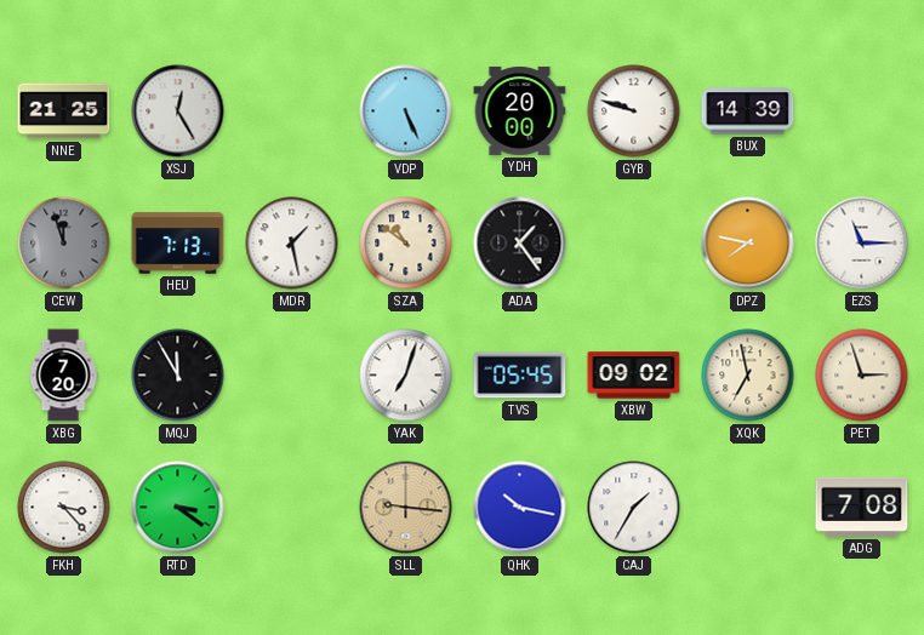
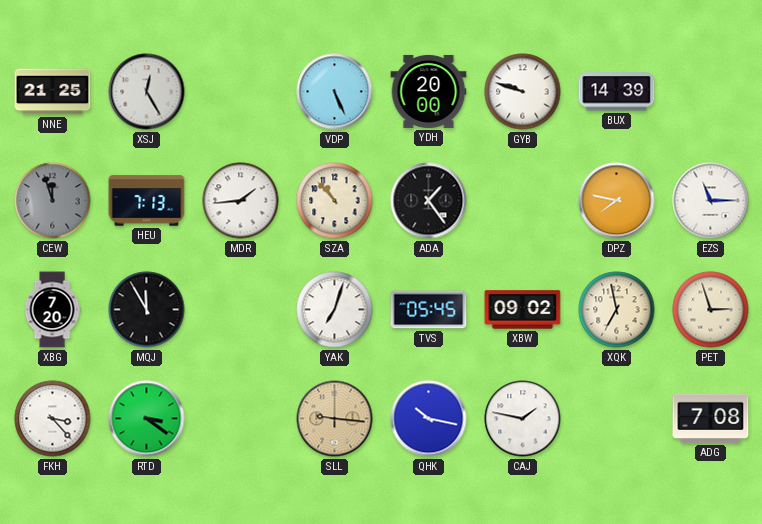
MDR: 1:28 -> 1:44
SZA: 10:51 -> 10:53
CAJ: 1:35 -> 1:47
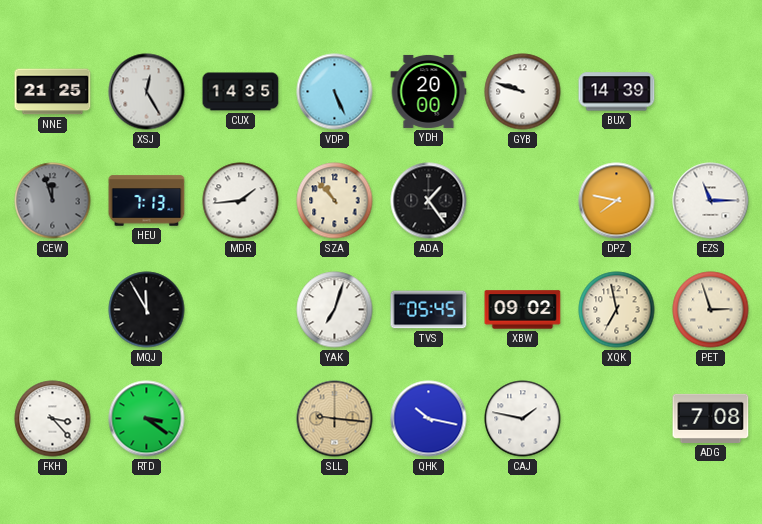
CUX: none -> 14:35
XBG: 7:20 -> none
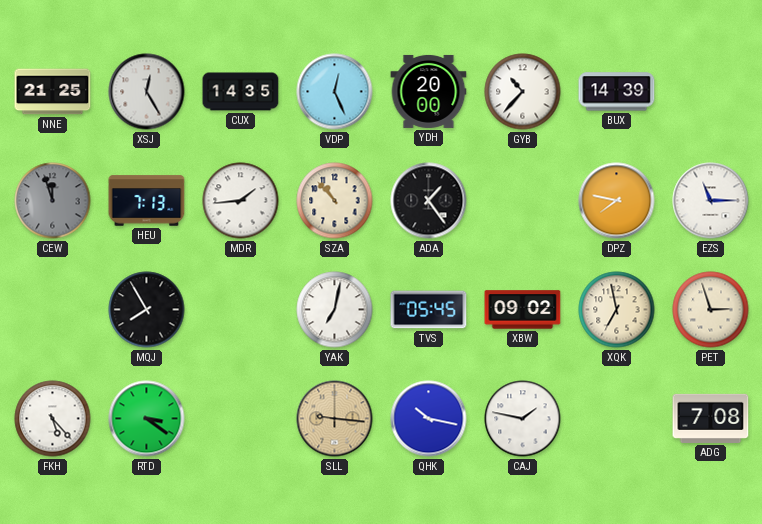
VDP: 5:26 -> 12:26
GYB: 9:48 -> 10:37
MQJ: 11:55 -> 7:55
YAK: 7:03 -> 7:02
FKH: 3:23 -> 5:23
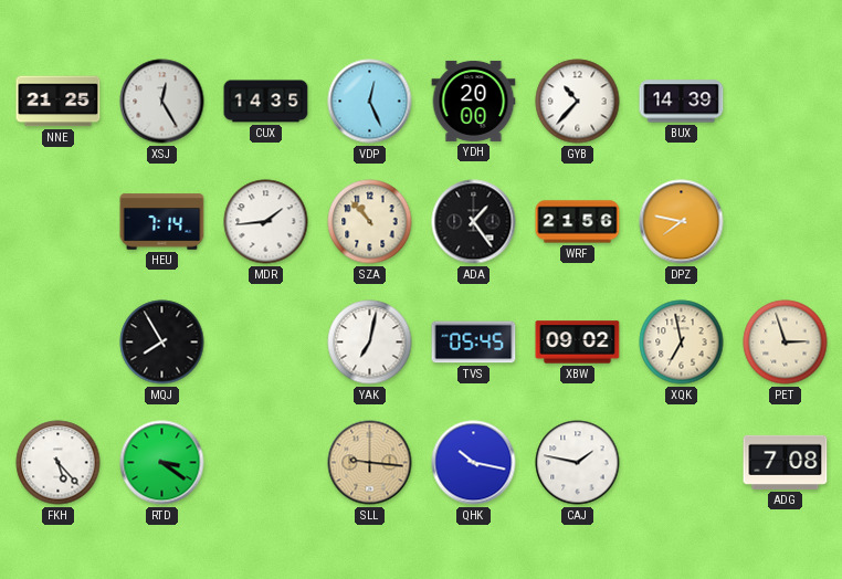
CEW: 11:57 -> none
HEU: 7:13 -> 7:14
WRF: none -> 21:56
EZS: 11:15 -> none
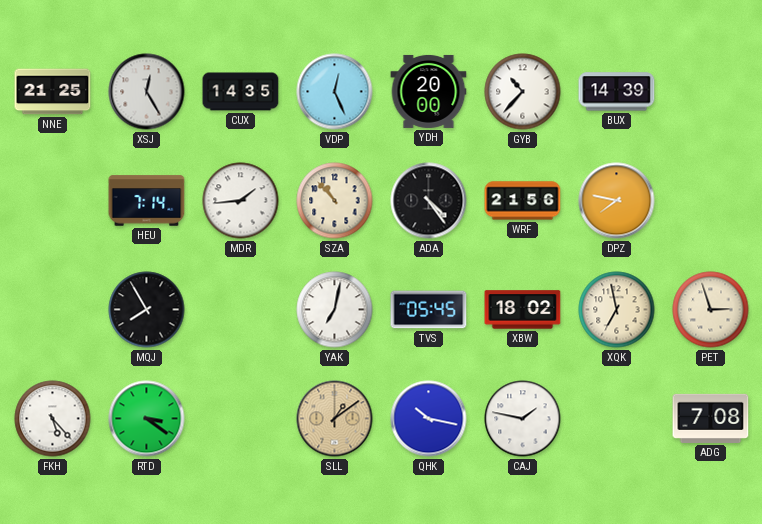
ADA: 1:24 -> 4:24
XBW: 09:02 -> 18:02
SLL: 9:16 -> 1:09
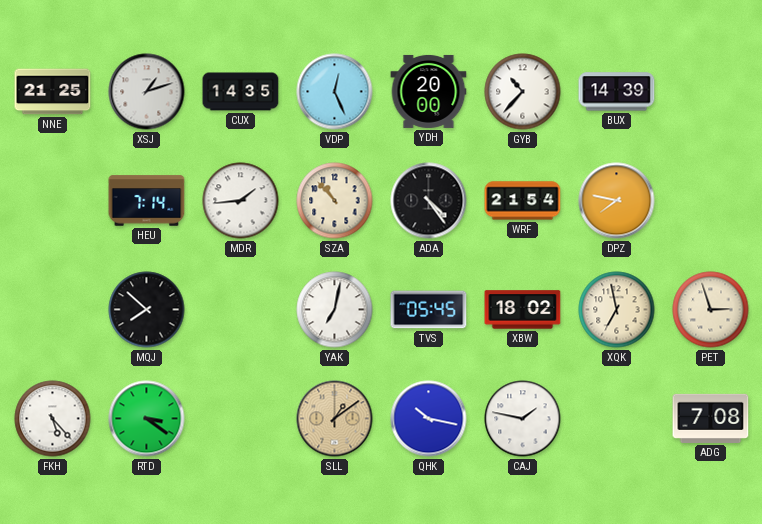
XSJ: 12:25 -> 1:12
WRF: 21:56 -> 21:54
MQJ: 7:55 -> 7:52
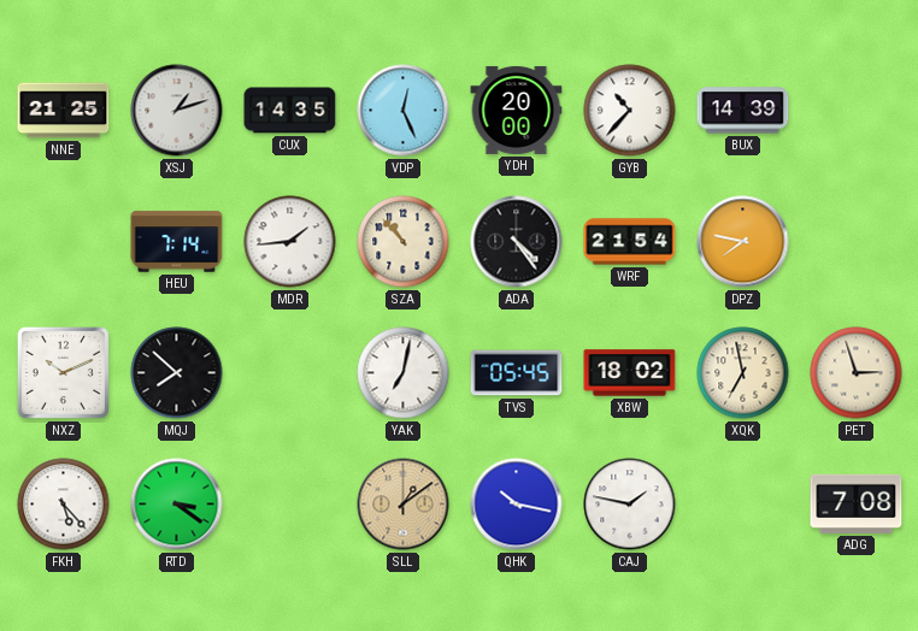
NXZ: none -> 10:11
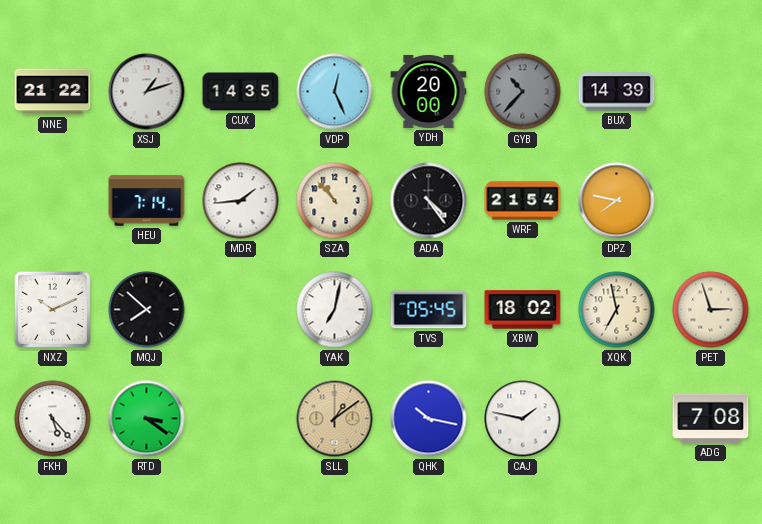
NNE: 21:25 -> 21:22
GYB dial: white -> grey
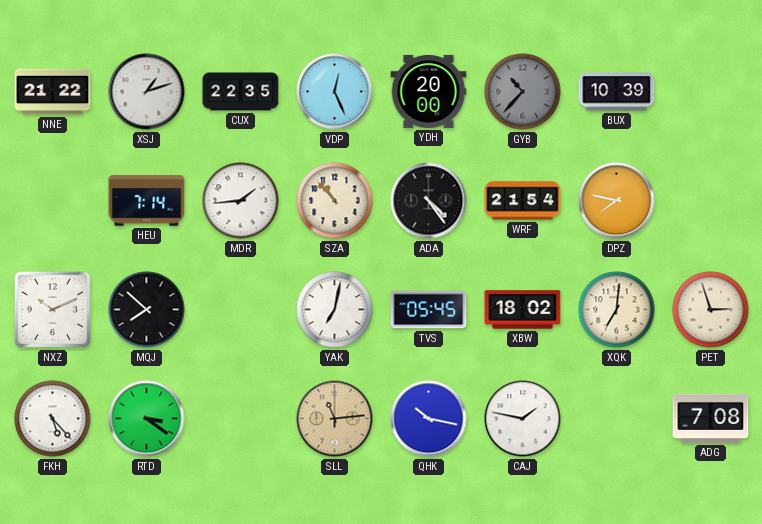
CUX: 14:35 -> 22:35
BUX: 14:39 -> 10:39
XQK: 6:58 -> 7:01
SLL: 1:09 -> 11:14
